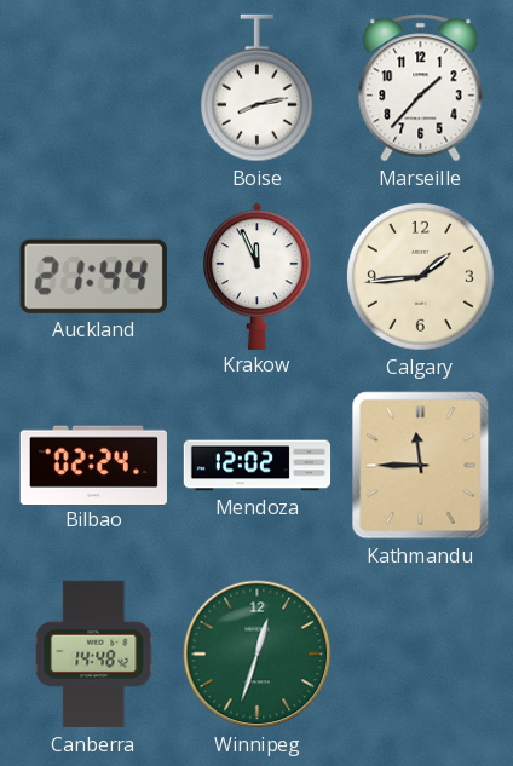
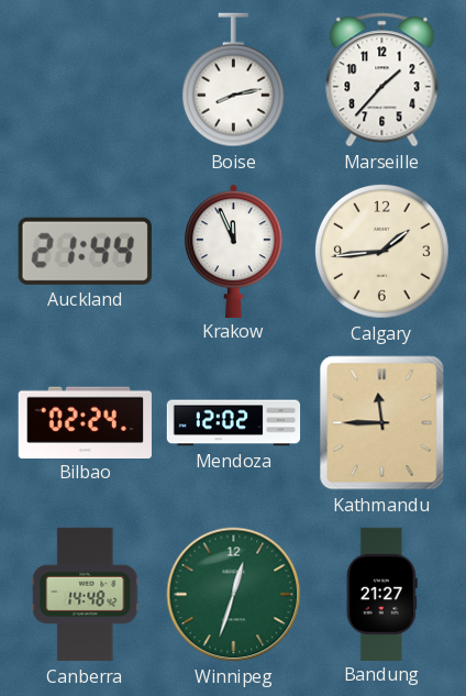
Bandung: none -> 21:27
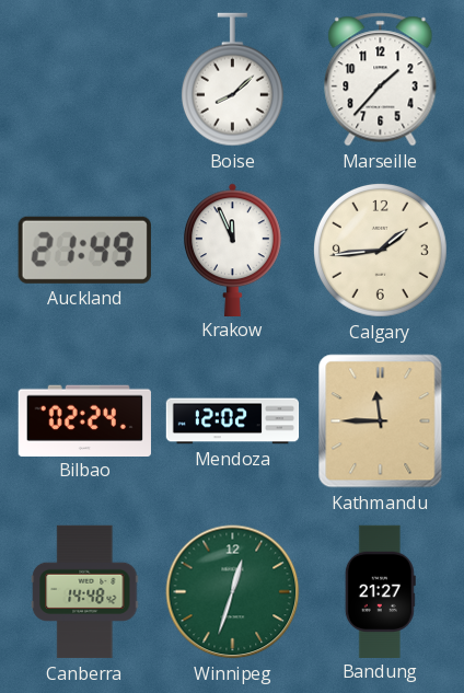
Boise: 8:13 -> 8:08
Auckland: 21:44 -> 21:49
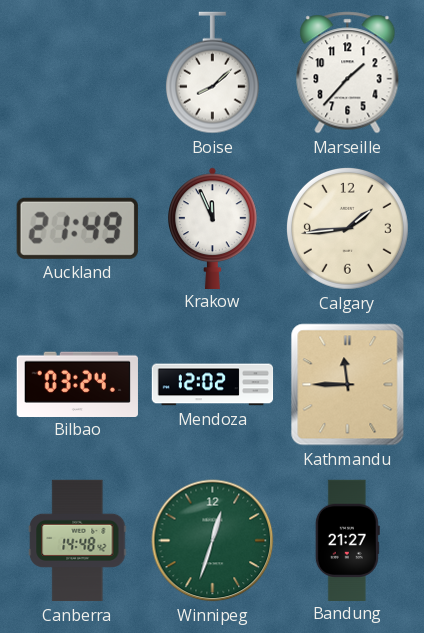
Bilbao: 02:24 -> 03:24
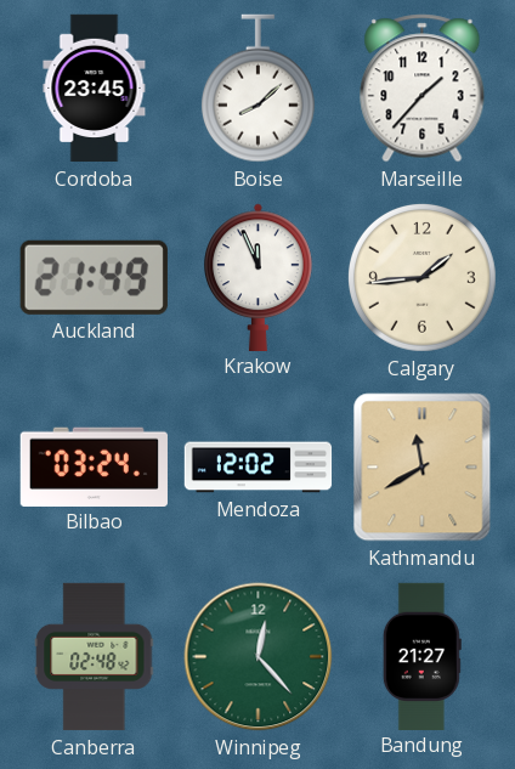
Cordoba: none -> 23:45
Kathmandu: 11:45 -> 11:40
Canberra: 14:48 -> 02:48
Winnipeg: 12:33 -> 12:23
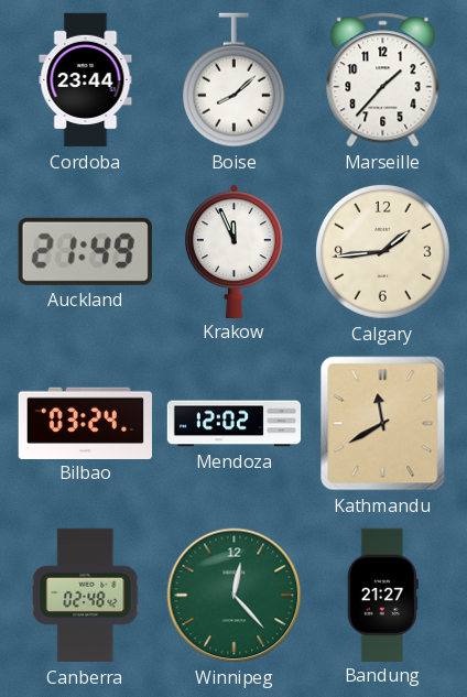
Cordoba: 23:45 -> 23:44
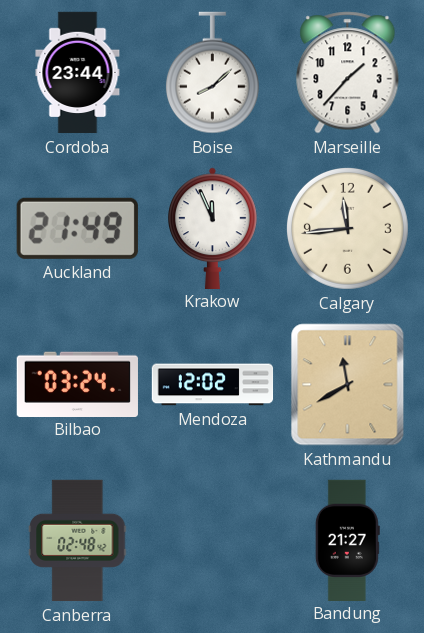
Calgary: 1:44 -> 11:44
Winnipeg: 12:23 -> none
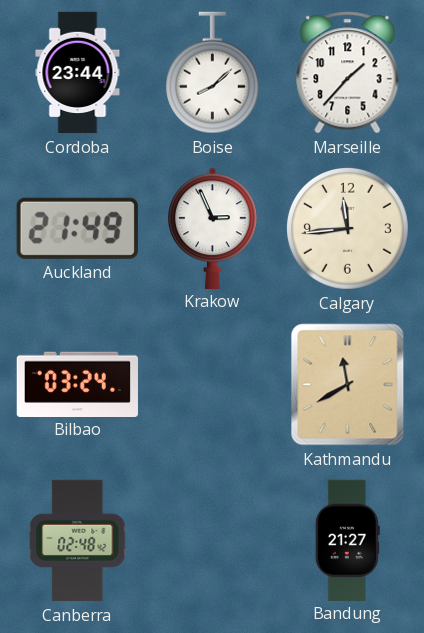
Krakow: 11:56 -> 2:56
Mendoza: 12:02 -> none
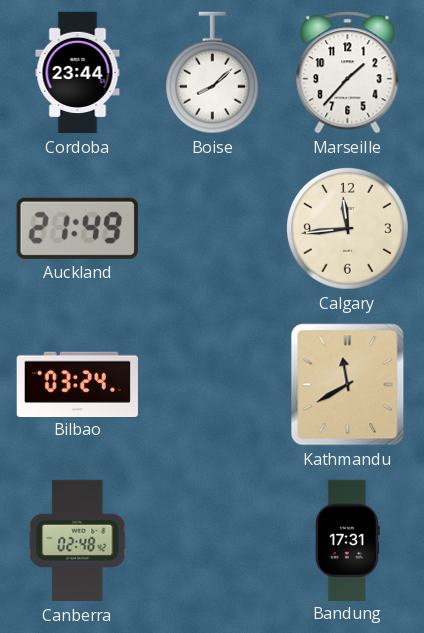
Krakow: 2:56 -> none
Bandung: 21:27 -> 17:31
